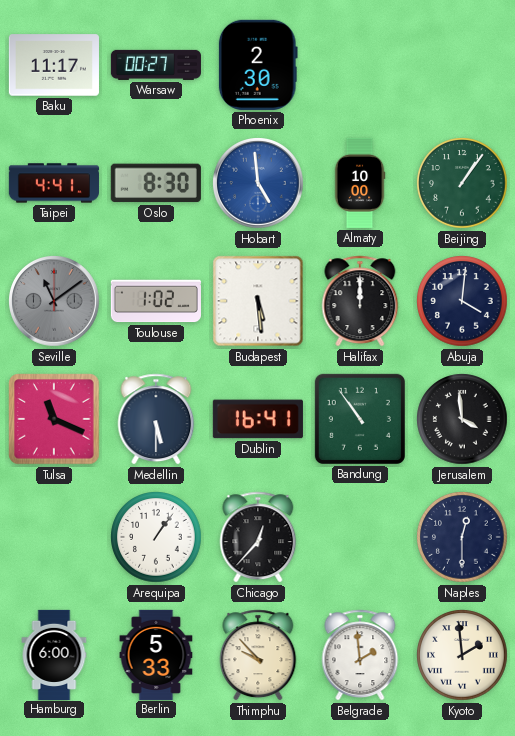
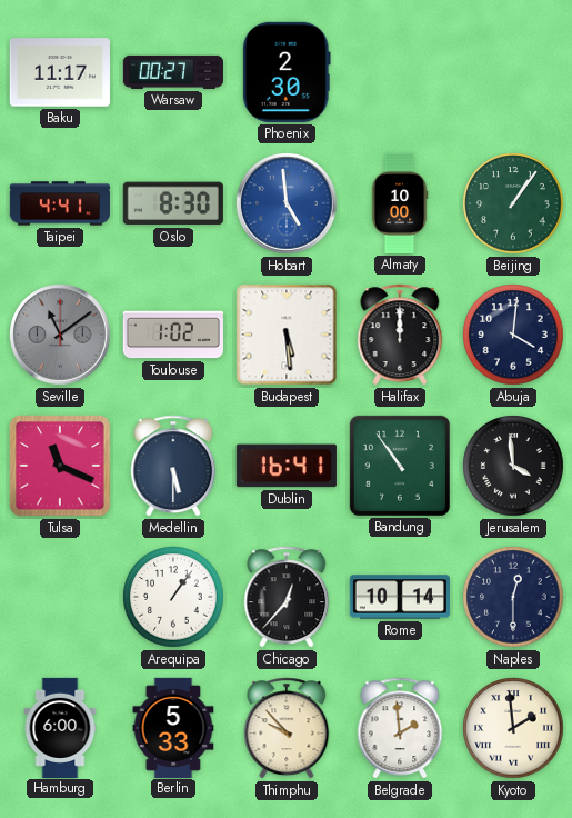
Rome: none -> 10:14
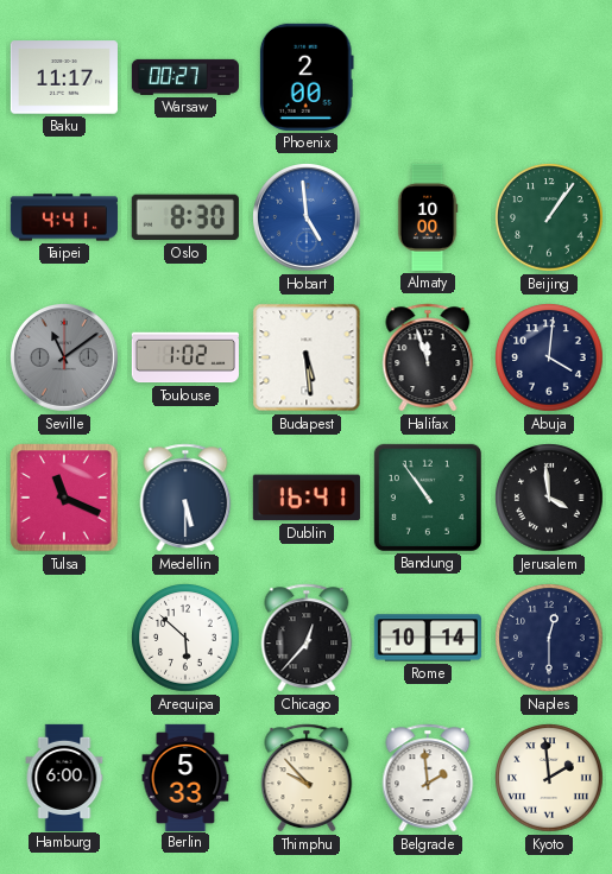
Phoenix: 2:30 -> 2:00
Halifax: 12:00 -> 11:57
Arequipa: 1:06 -> 5:52
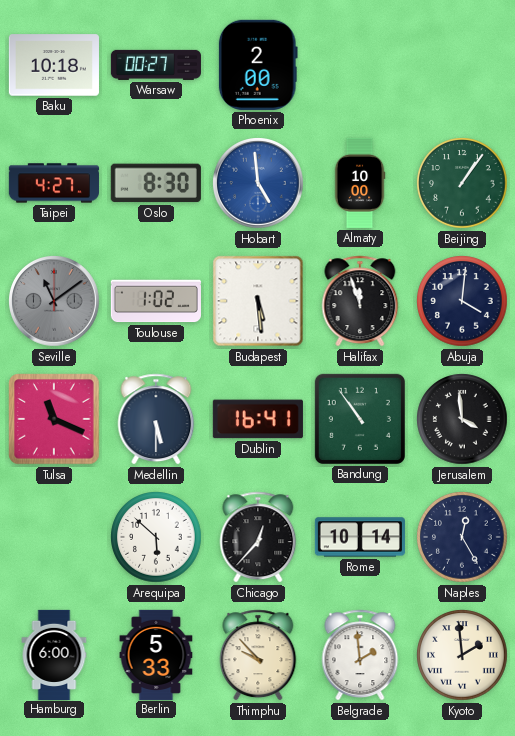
Baku: 11:17 -> 10:18
Taipei: 4:41 -> 4:27
Naples: 12:30 -> 12:25
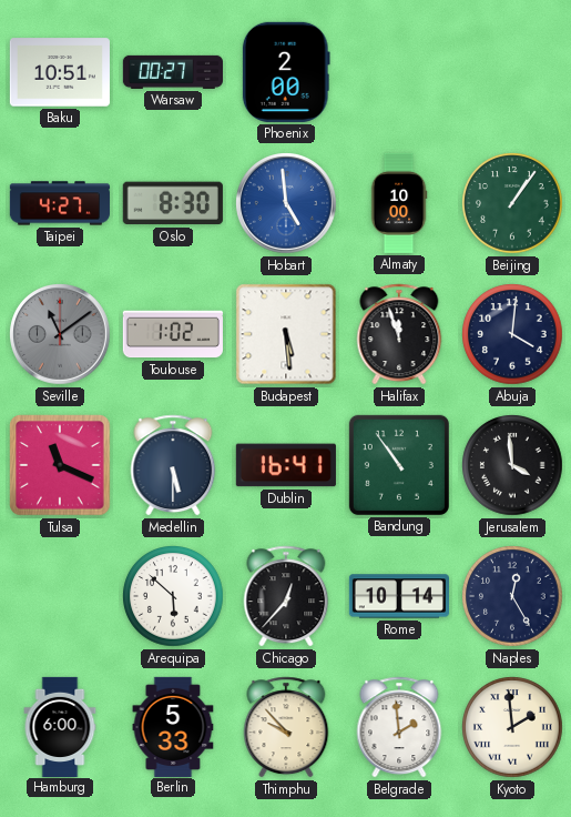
Baku: 10:18 -> 10:51
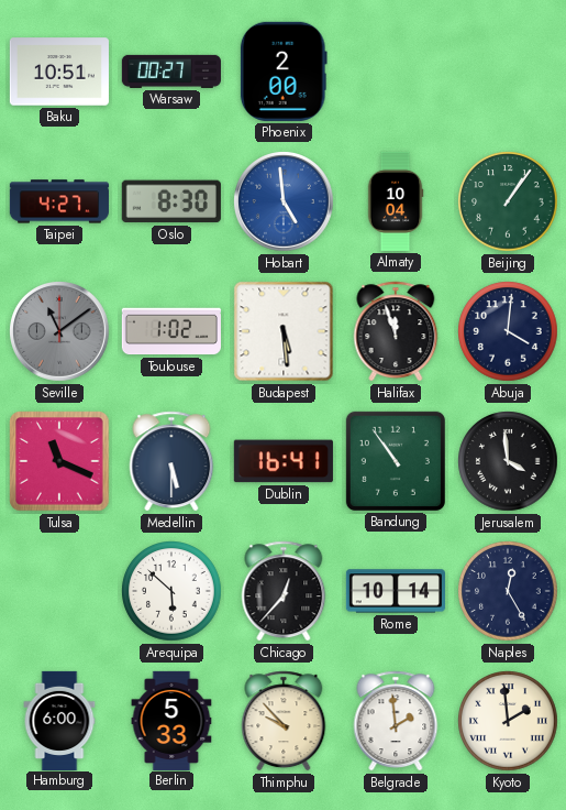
Almaty: 10:00 -> 10:04
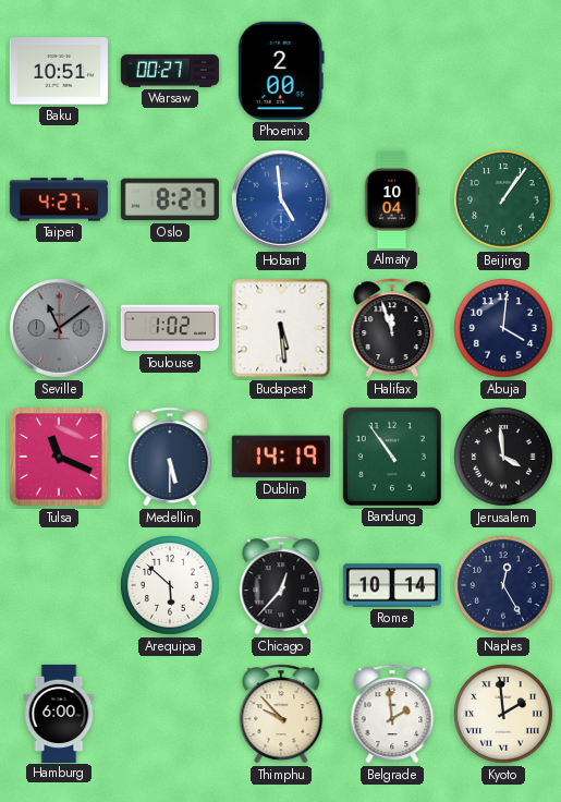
Oslo: 8:30 -> 8:27
Dublin: 16:41 -> 14:19
Berlin: 5:33 -> none
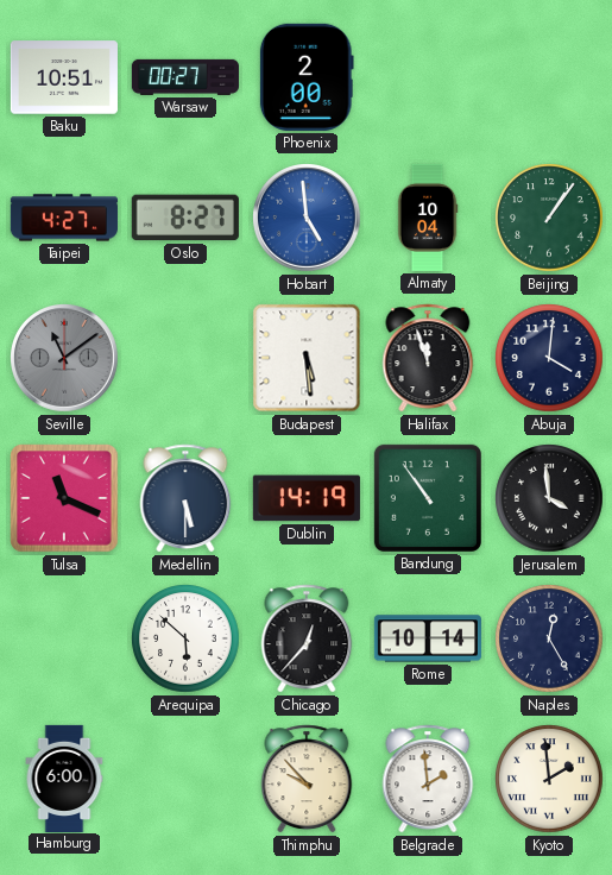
Toulouse: 1:02 -> none
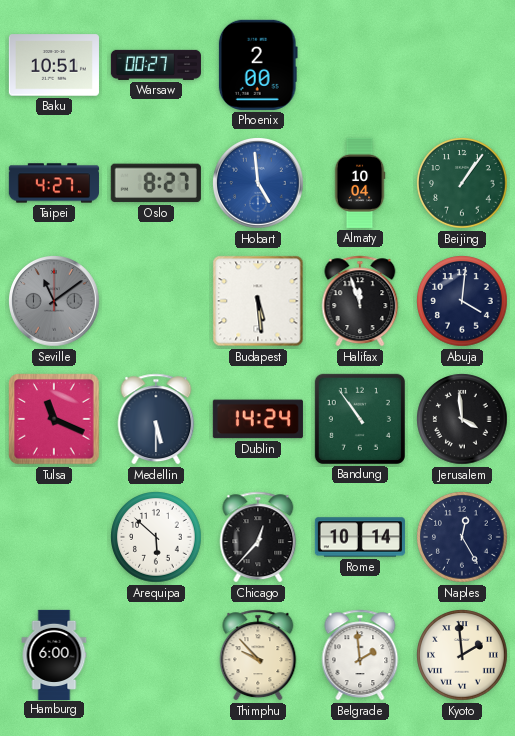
Dublin: 14:19 -> 14:24
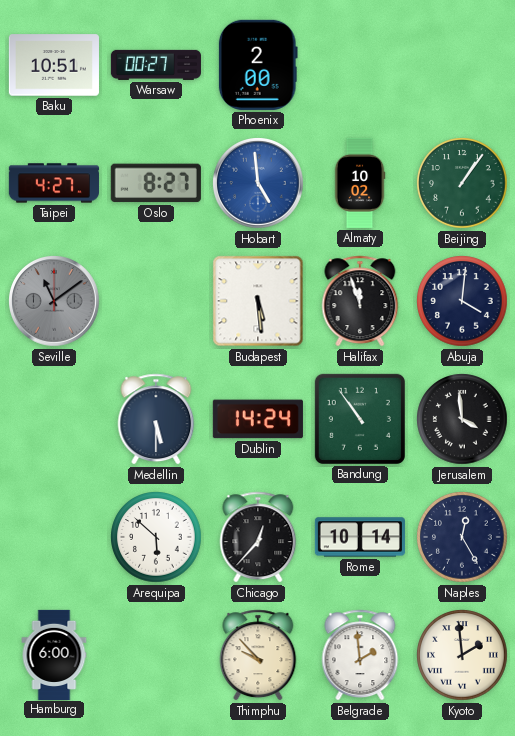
Almaty: 10:04 -> 10:02
Tulsa: 11:19 -> none
